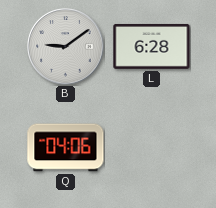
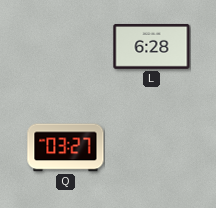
B: 9:09 -> none
Q: 04:06 -> 03:27
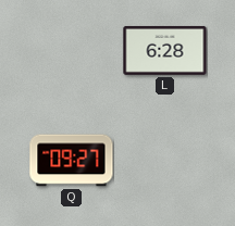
Q: 03:27 -> 09:27
